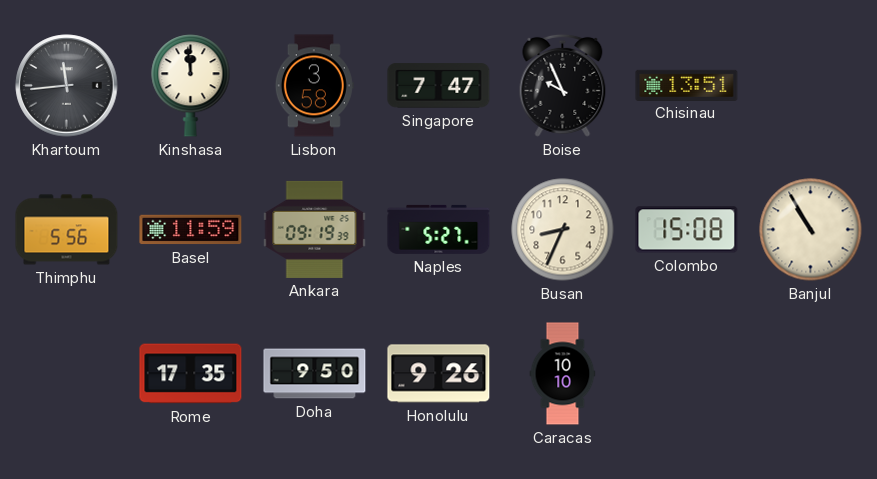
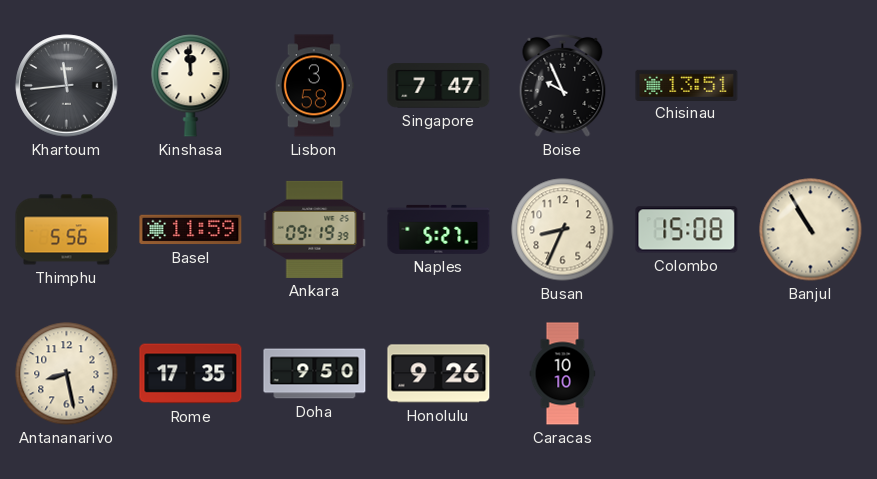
Antananarivo: none -> 8:28
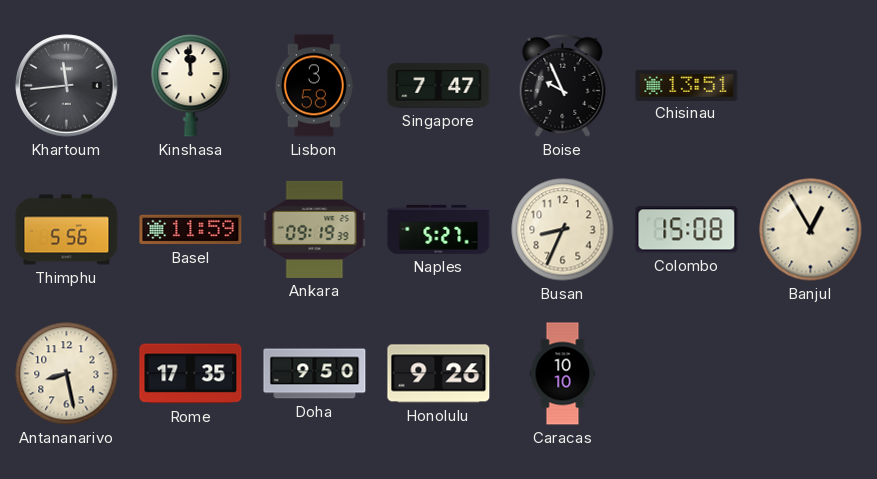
Banjul: 10:55 -> 12:55
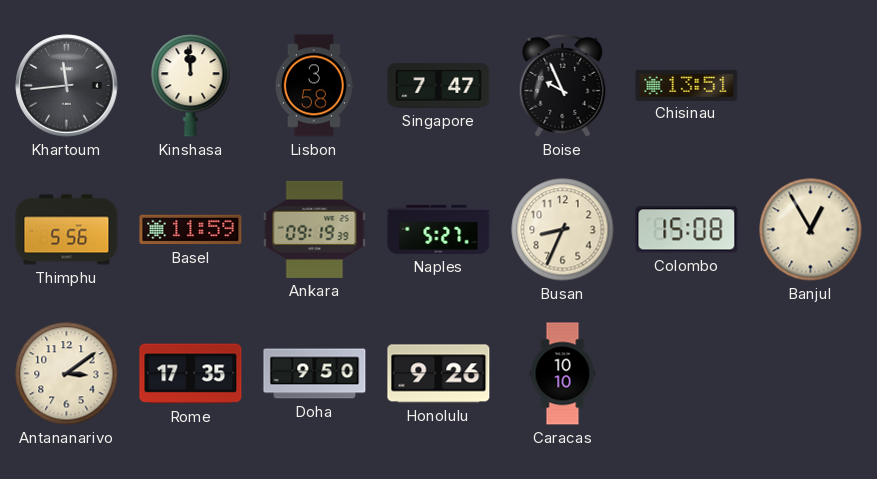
Antananarivo: 8:28 -> 3:09
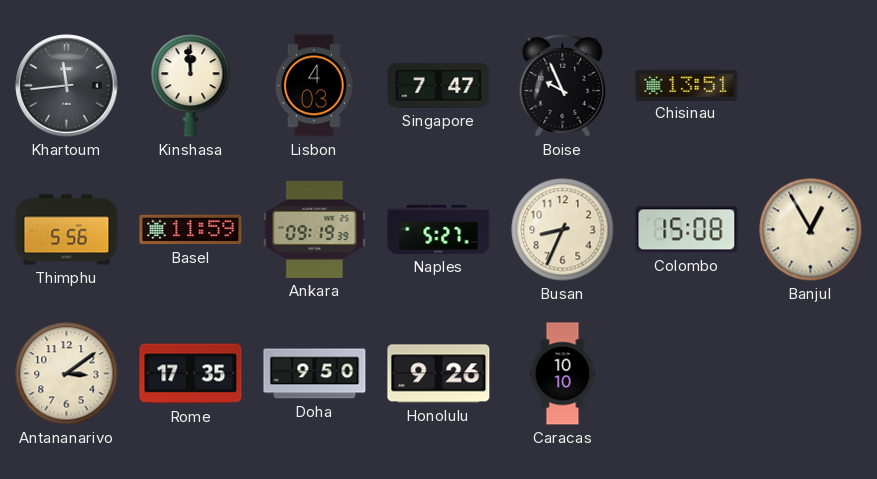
Lisbon: 3:58 -> 4:03
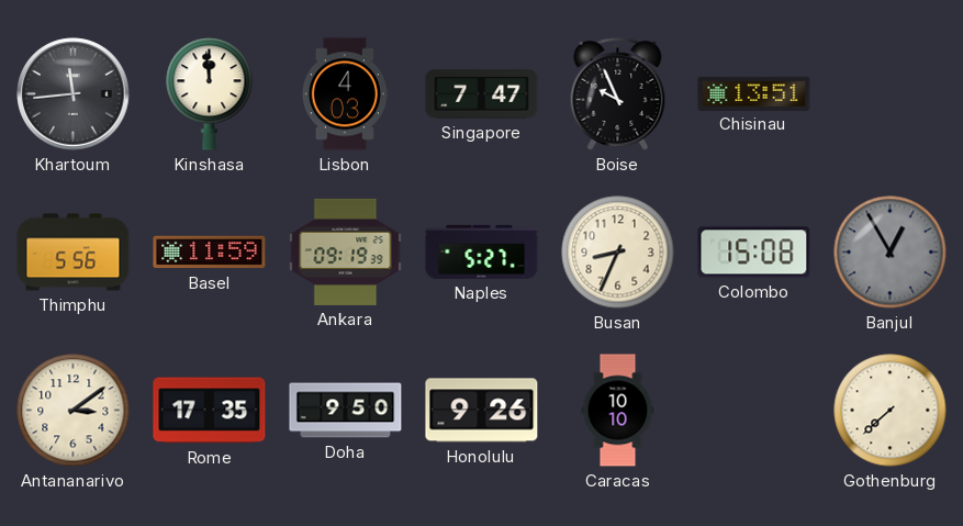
Banjul dial: cream -> grey
Gothenburg: none -> 7:38
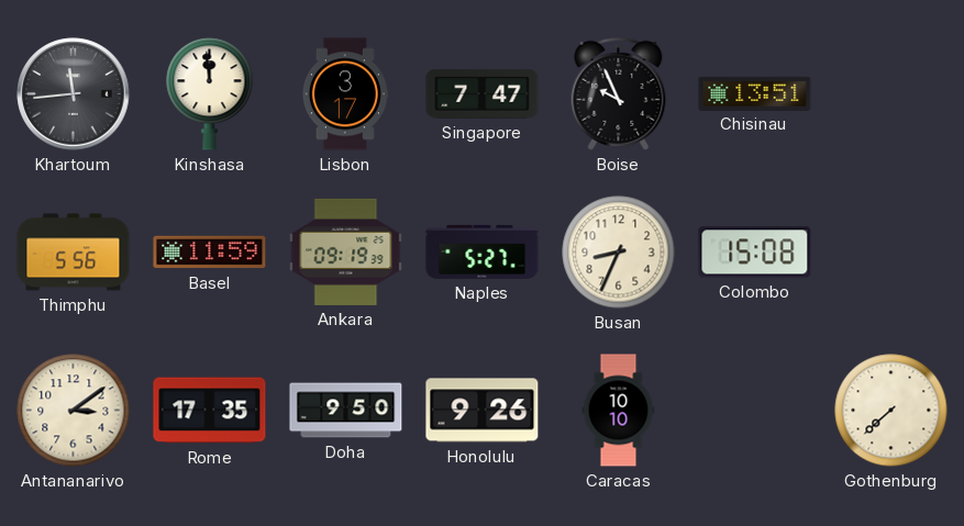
Lisbon: 4:03 -> 3:17
Banjul: 12:55 -> none
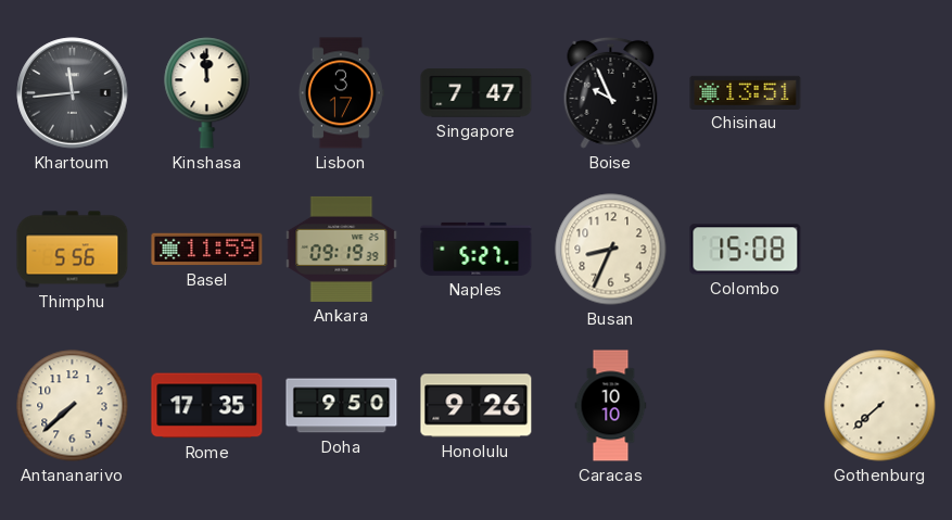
Antananarivo: 3:09 -> 7:38
